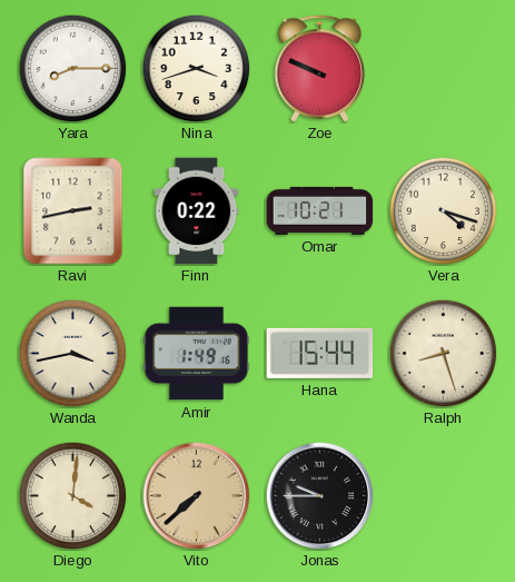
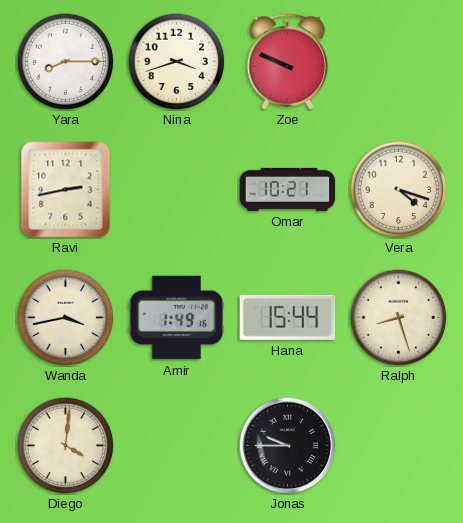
Finn: 0:22 -> none
Vito: 7:38 -> none
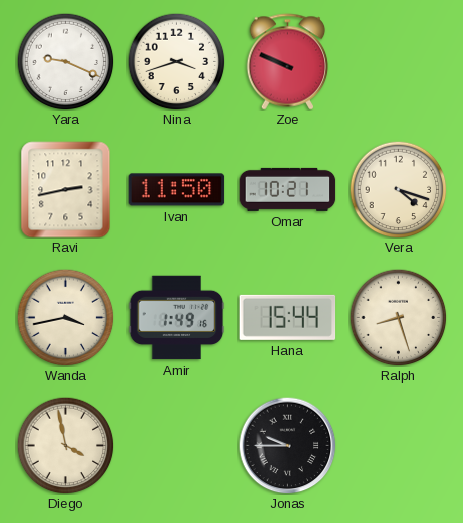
Yara: 8:15 -> 9:19
Ivan: none -> 11:50
Diego: 4:01 -> 3:58
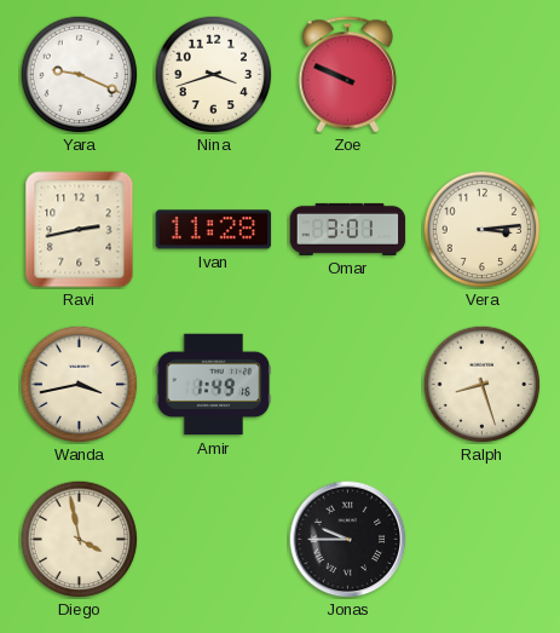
Ivan: 11:50 -> 11:28
Omar: 10:21 -> 3:01
Vera: 4:18 -> 3:14
Hana: 15:44 -> none
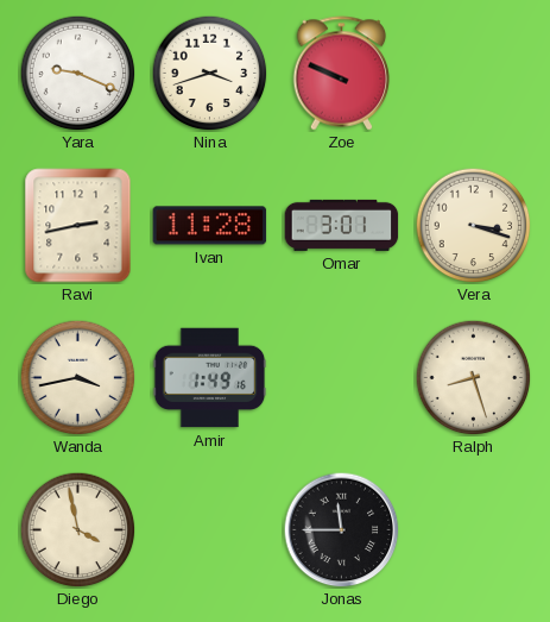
Vera: 3:14 -> 3:18
Jonas: 9:45 -> 11:45
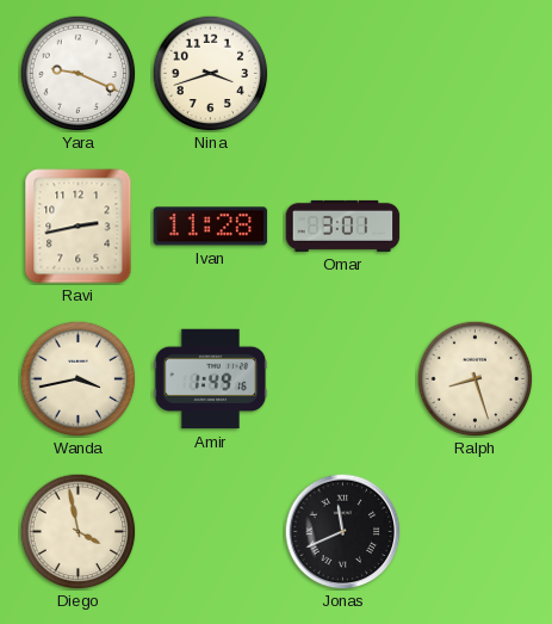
Zoe: 9:49 -> none
Vera: 3:18 -> none
Jonas: 11:45 -> 11:41
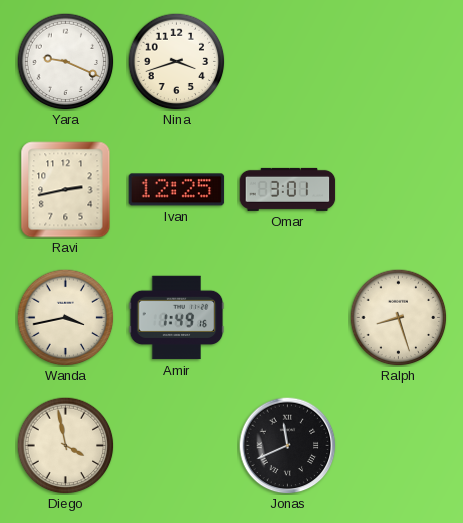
Ivan: 11:28 -> 12:25
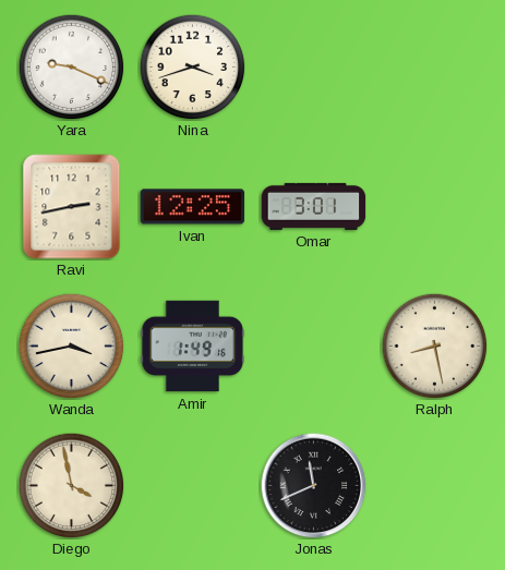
Ralph: 8:27 -> 8:28
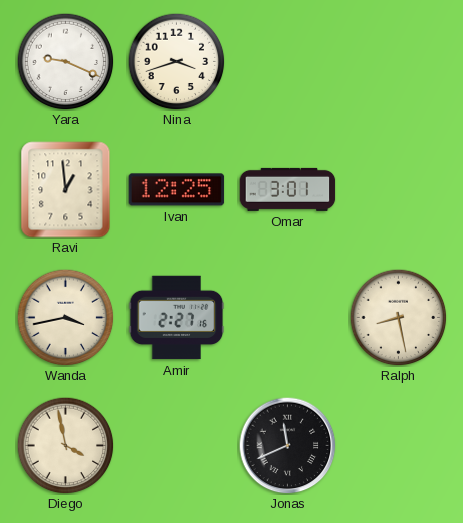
Ravi: 2:43 -> 12:59
Amir: 1:49 -> 2:27
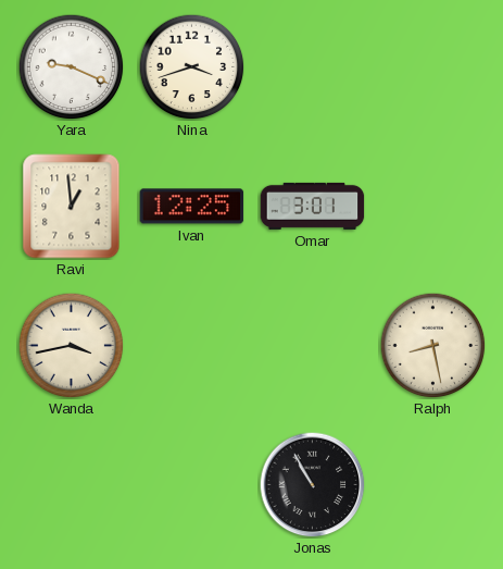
Amir: 2:27 -> none
Diego: 3:58 -> none
Jonas: 11:41 -> 10:55
